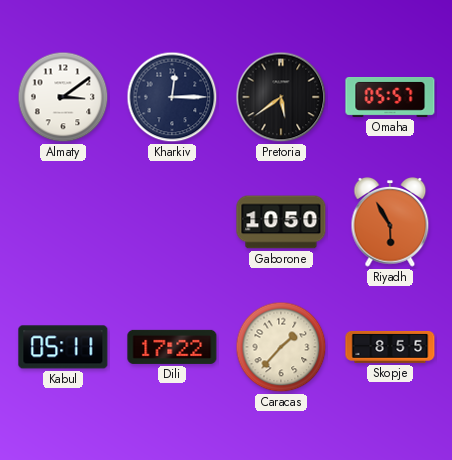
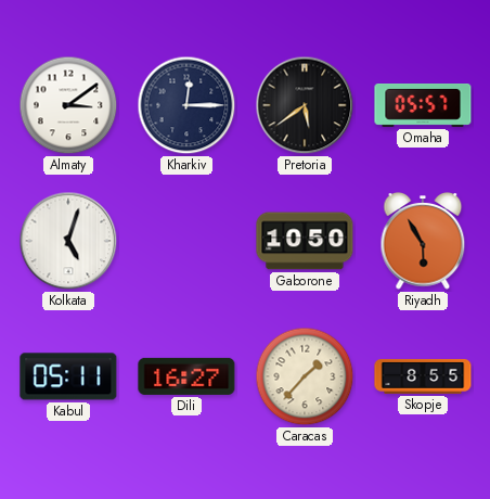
Kolkata: none -> 5:03
Dili: 17:22 -> 16:27
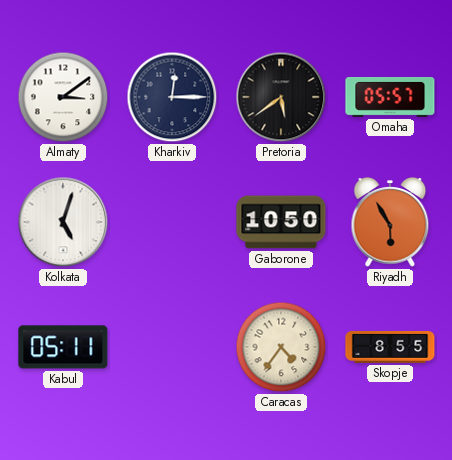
Dili: 16:27 -> none
Caracas: 1:37 -> 4:36
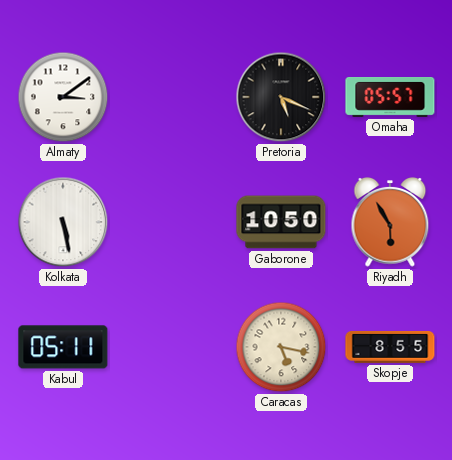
Kharkiv: 12:15 -> none
Pretoria: 5:39 -> 5:19
Kolkata: 5:03 -> 5:28
Caracas: 4:36 -> 5:17
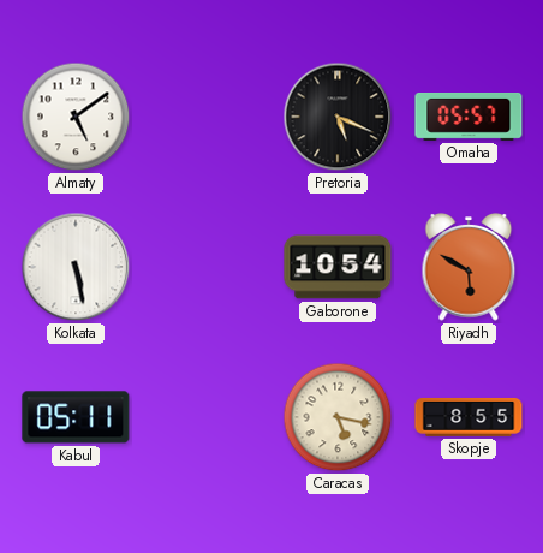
Almaty: 3:09 -> 5:09
Gaborone: 10:50 -> 10:54
Riyadh: 5:55 -> 5:50
